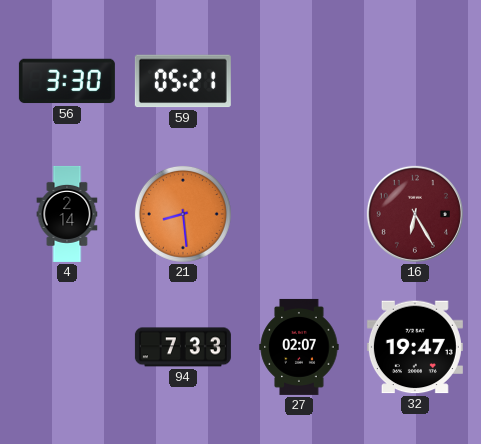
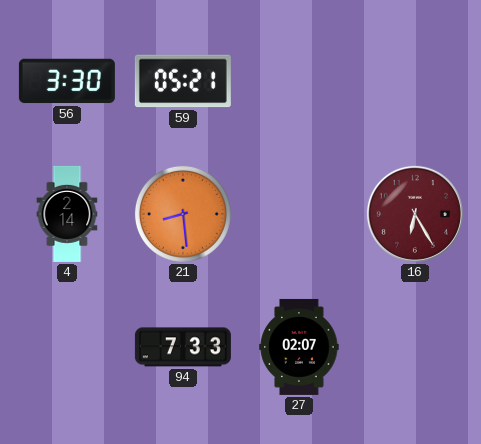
32: 19:47 -> none
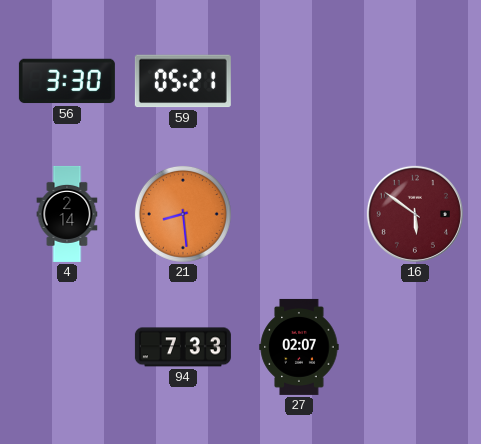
16: 6:25 -> 5:51
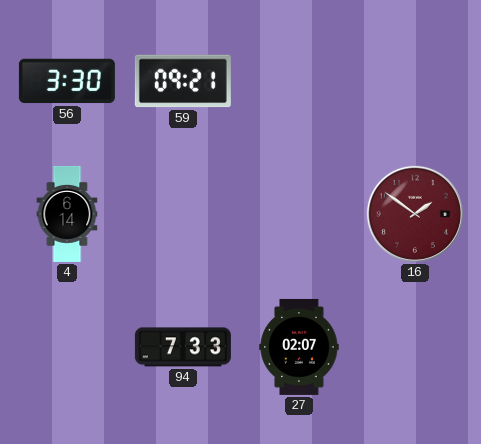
59: 05:21 -> 09:21
4: 2:14 -> 6:14
21: 8:29 -> none
16: 5:51 -> 1:51
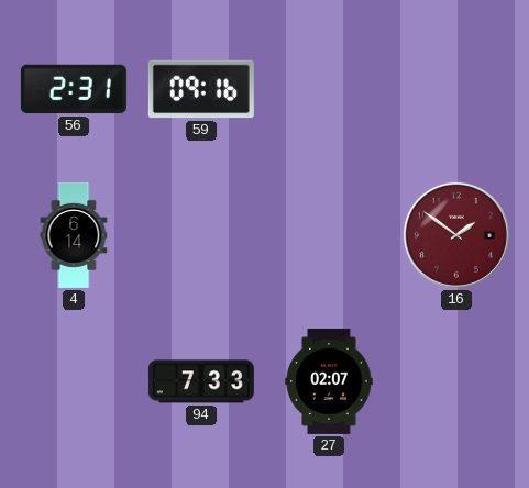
56: 3:30 -> 2:31
59: 09:21 -> 09:16
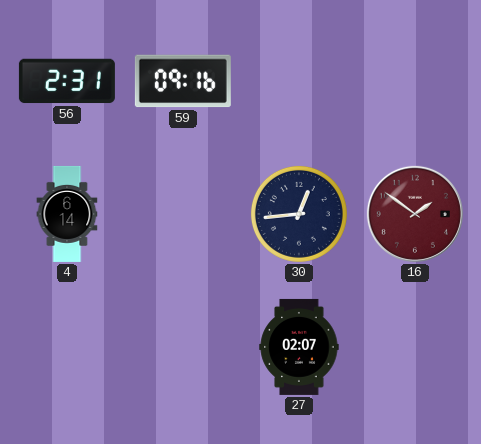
30: none -> 12:44
94: 7:33 -> none
